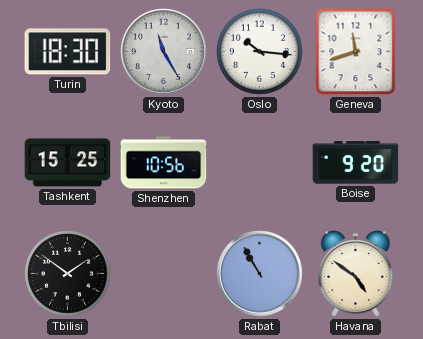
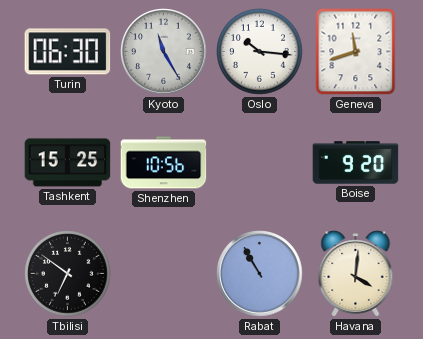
Turin: 18:30 -> 06:30
Tbilisi: 1:51 -> 6:51
Havana: 4:51 -> 4:01
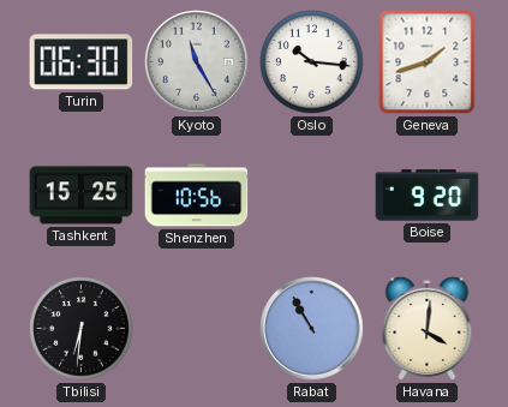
Geneva: 11:42 -> 1:42
Tbilisi: 6:51 -> 6:31
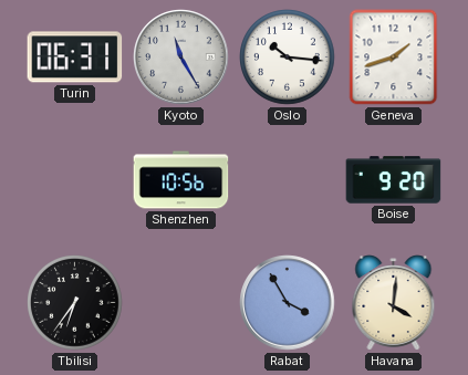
Turin: 06:30 -> 06:31
Tashkent: 15:25 -> none
Tbilisi: 6:31 -> 6:36
Rabat: 10:55 -> 3:55
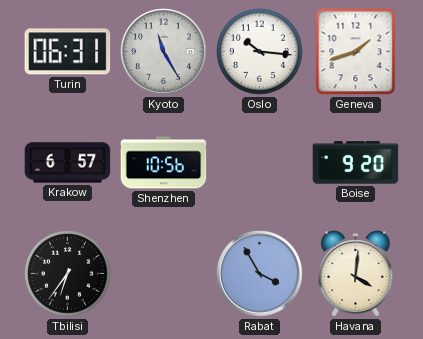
Krakow: none -> 6:57
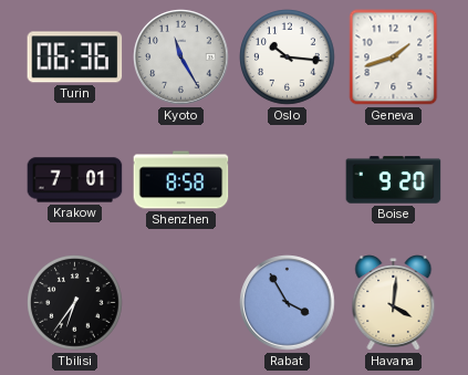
Turin: 06:31 -> 06:36
Krakow: 6:57 -> 7:01
Shenzhen: 10:56 -> 8:58
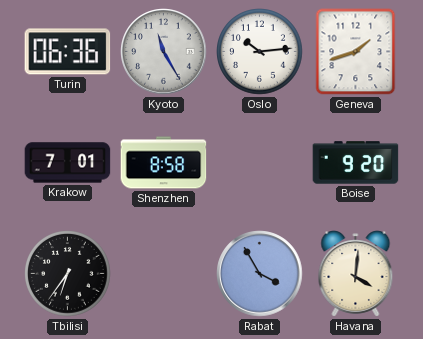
Oslo: 10:16 -> 10:14
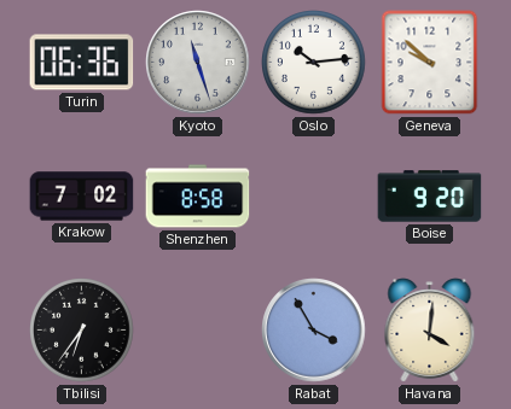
Kyoto: 11:25 -> 11:27
Geneva: 1:42 -> 9:52
Krakow: 7:01 -> 7:02
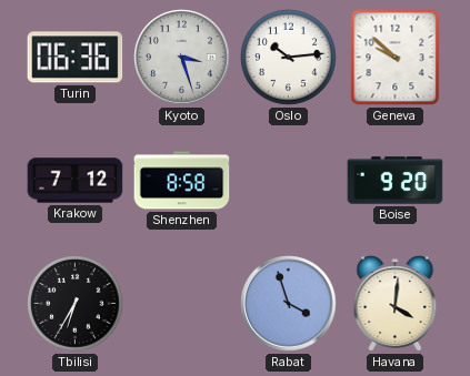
Kyoto: 11:27 -> 3:27
Krakow: 7:02 -> 7:12
Tbilisi: 6:36 -> 6:35
Rabat: 3:55 -> 3:57
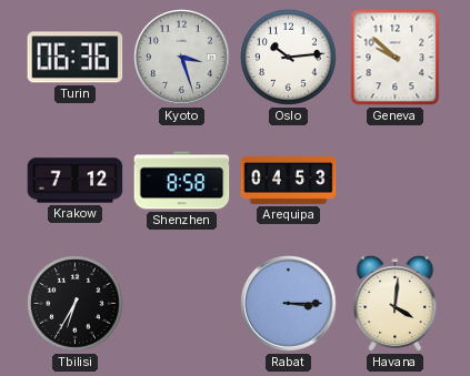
Arequipa: none -> 04:53
Boise: 9:20 -> none
Rabat: 3:57 -> 3:15
